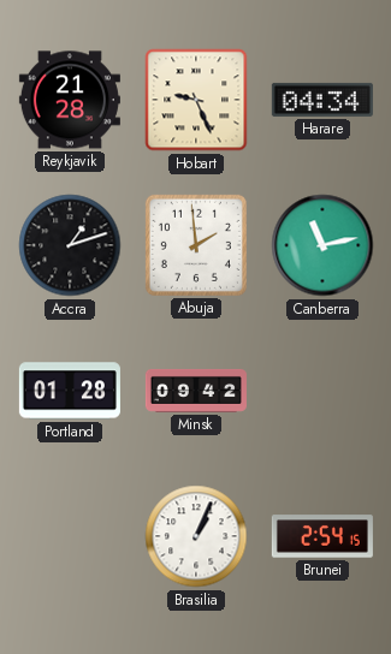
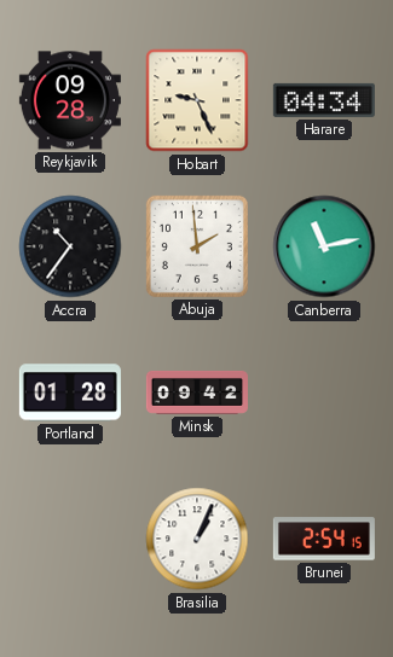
Reykjavik: 21:28 -> 09:28
Accra: 1:12 -> 10:36
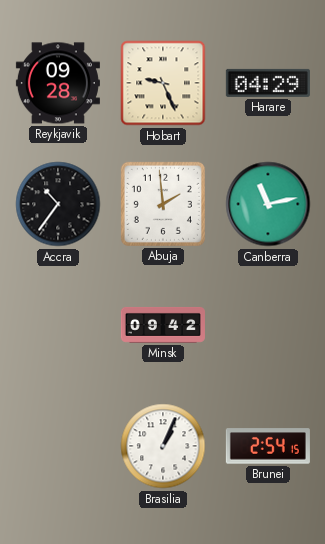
Harare: 04:34 -> 04:29
Portland: 01:28 -> none
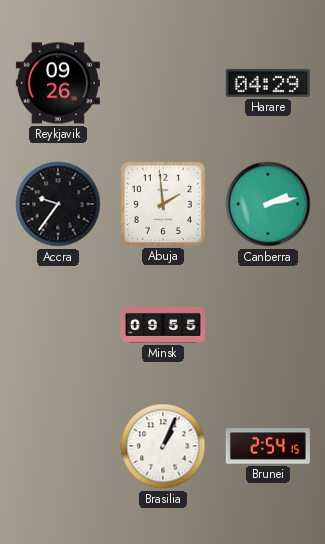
Reykjavik: 09:28 -> 09:26
Hobart: 9:26 -> none
Accra: 10:36 -> 9:36
Canberra: 11:13 -> 2:13
Minsk: 09:42 -> 09:55
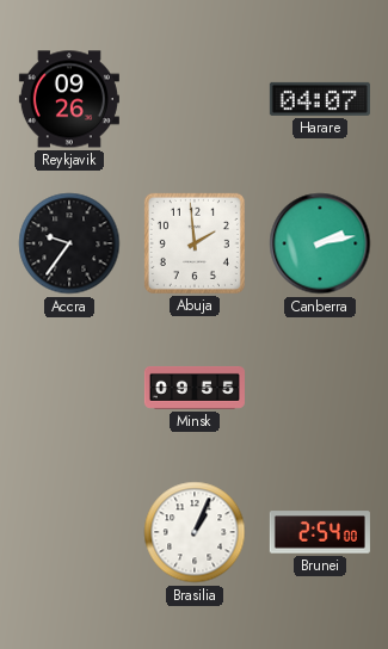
Harare: 04:29 -> 04:07
Brunei: 2:54:15 -> 2:54:00
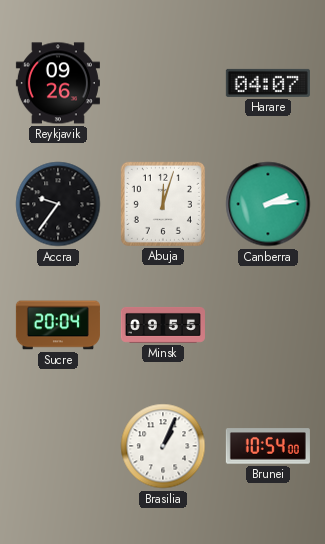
Abuja: 1:59 -> 12:03
Canberra: 2:13 -> 2:14
Sucre: none -> 20:04
Brunei: 2:54 -> 10:54
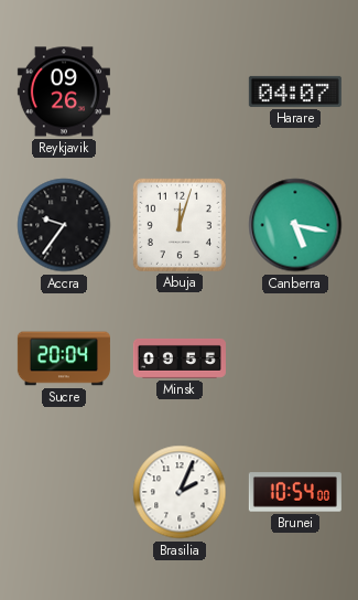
Canberra: 2:14 -> 5:17
Brasilia: 1:04 -> 2:04
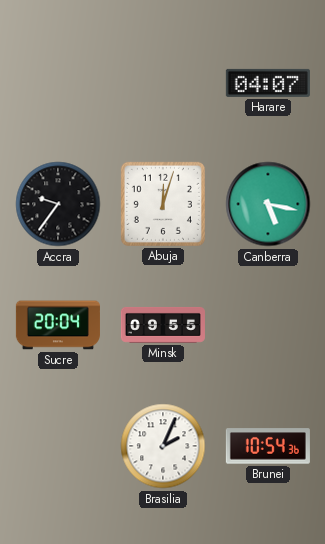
Reykjavik: 09:26 -> none
Brunei: 10:54:00 -> 10:54:36
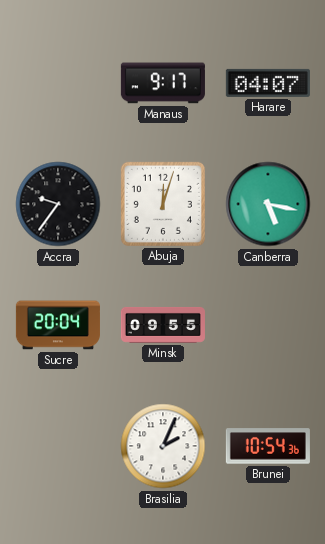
Manaus: none -> 9:17
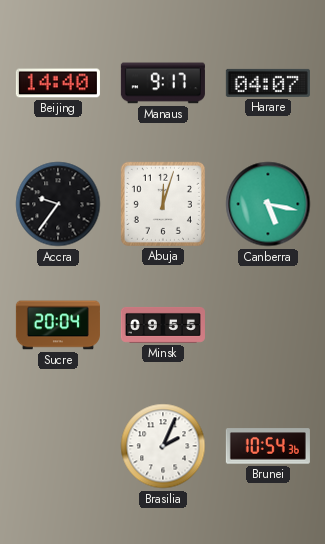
Beijing: none -> 14:40
